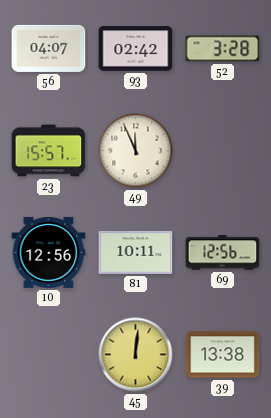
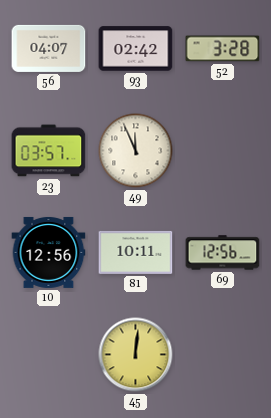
23: 15:57 -> 03:57
39: 13:38 -> none
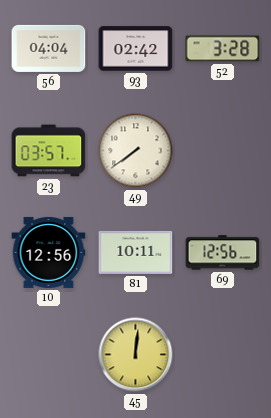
56: 04:07 -> 04:04
49: 11:56 -> 7:39
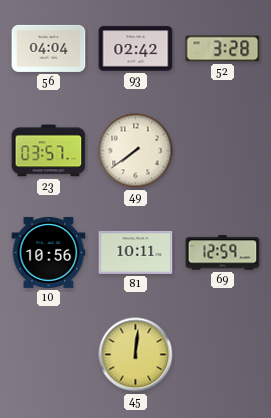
10: 12:56 -> 10:56
69: 12:56 -> 12:59
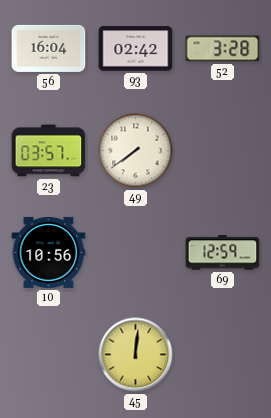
56: 04:04 -> 16:04
81: 10:11 -> none
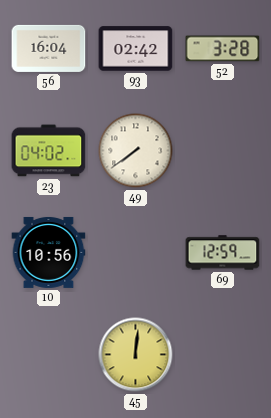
23: 03:57 -> 04:02
